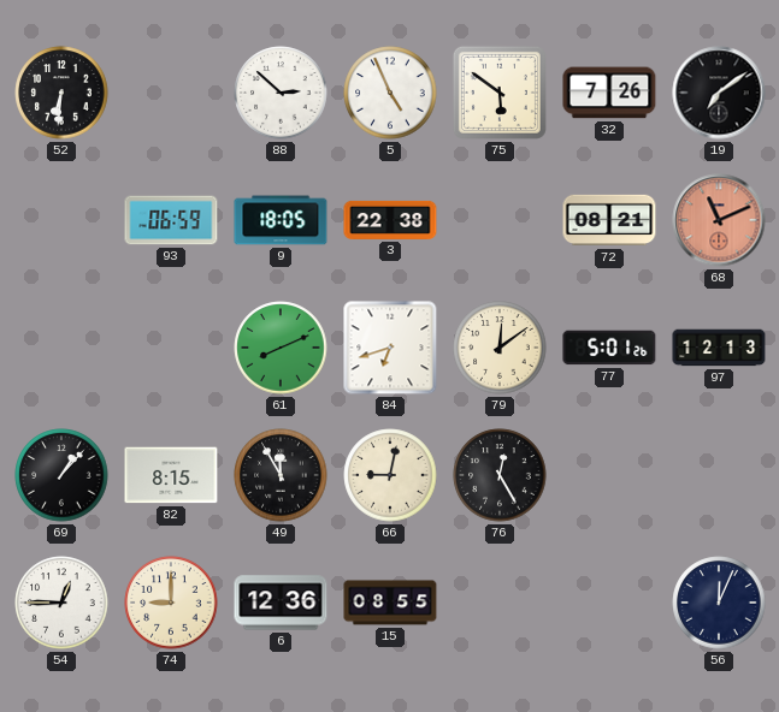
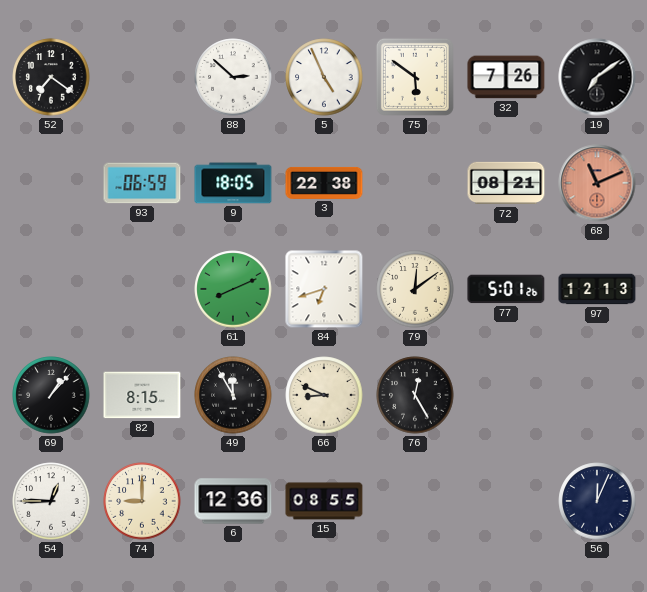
52: 6:31 -> 7:21
66: 9:02 -> 8:49
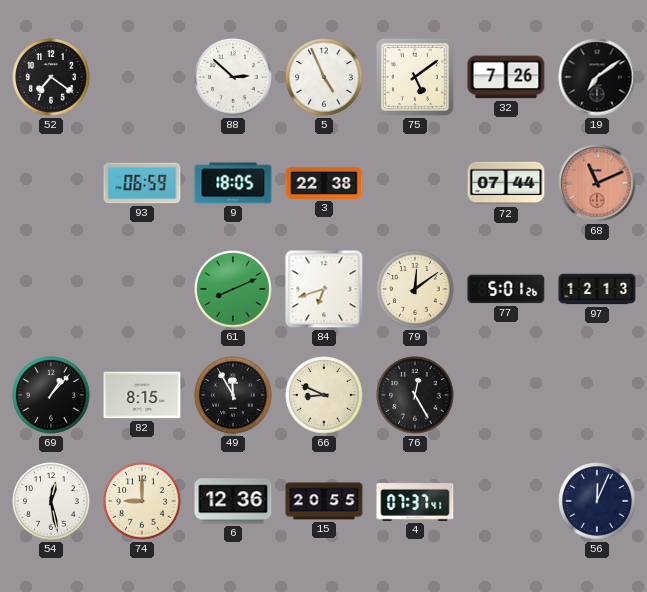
75: 5:51 -> 5:09
72: 08:21 -> 07:44
54: 12:45 -> 12:28
15: 08:55 -> 20:55
4: none -> 07:37
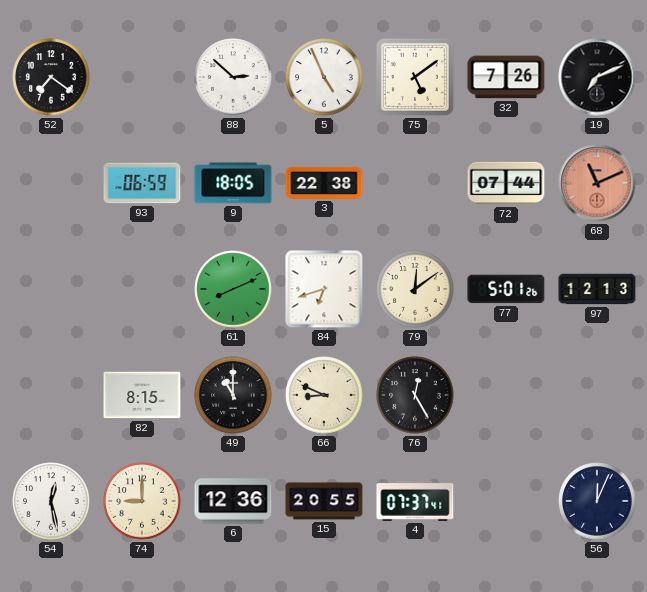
19: 7:09 -> 7:11
69: 1:07 -> none
49: 11:55 -> 11:00
